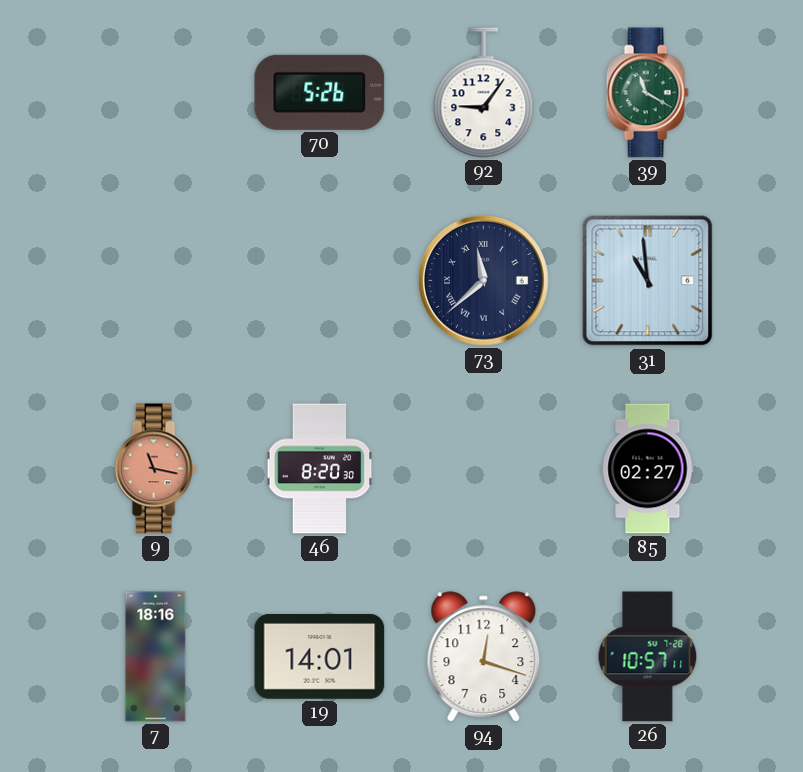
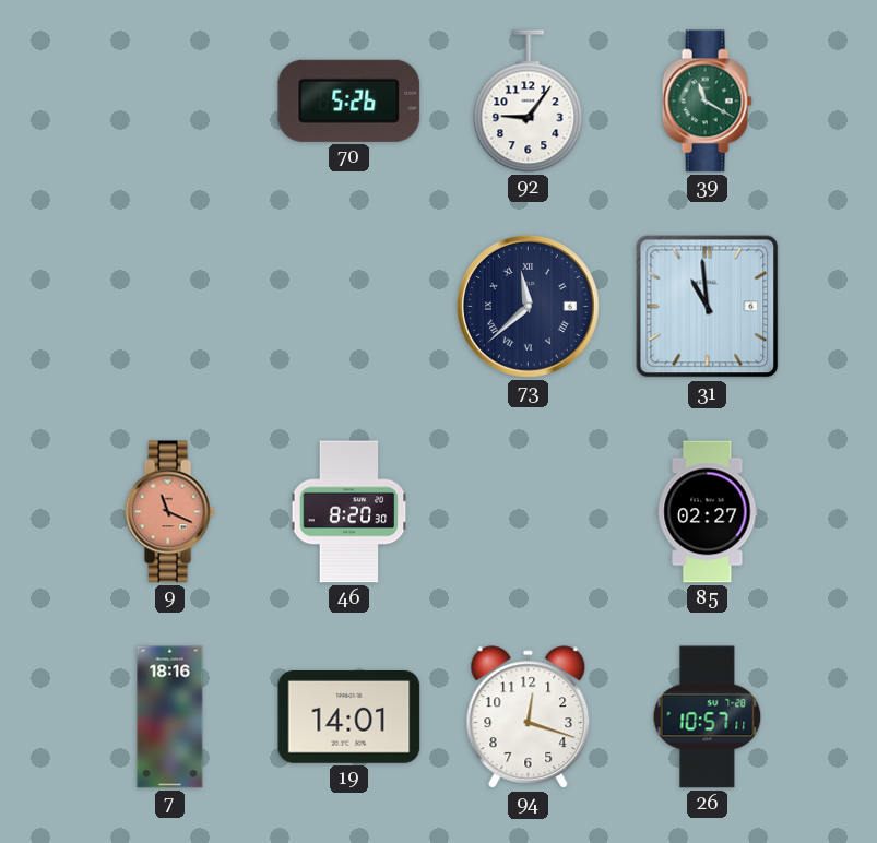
9: 11:17 -> 11:19
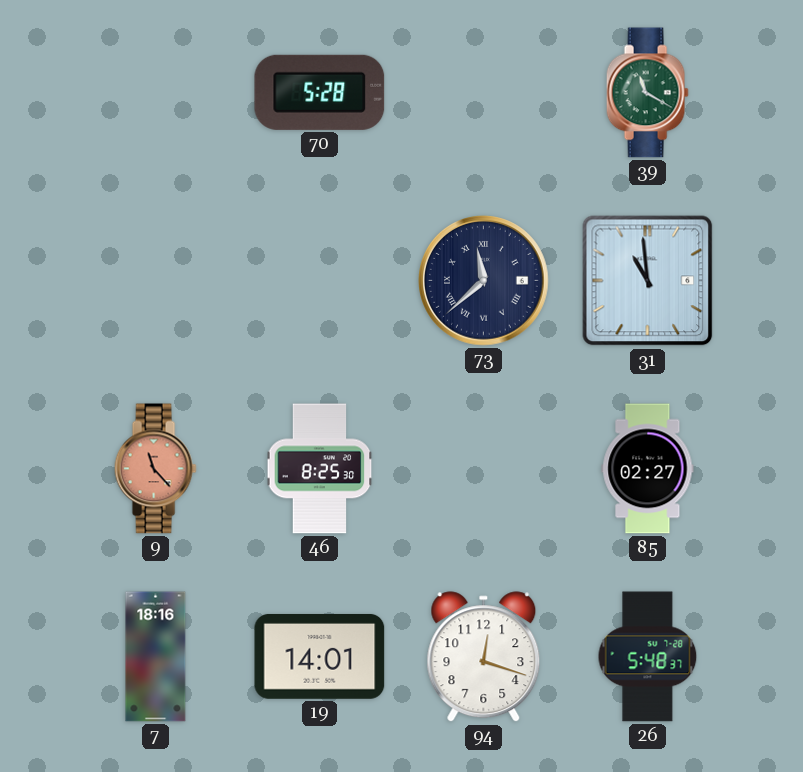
70: 5:26 -> 5:28
92: 9:06 -> none
9: 11:19 -> 11:23
46: 8:20 -> 8:25
26: 10:57 -> 5:48
